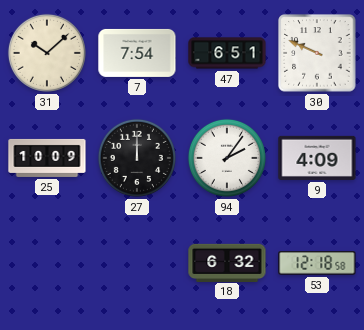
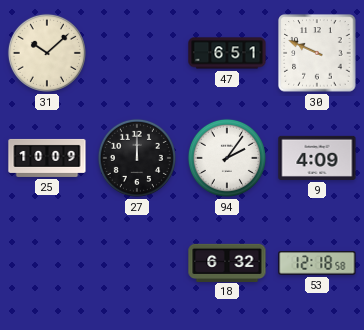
7: 7:54 -> none
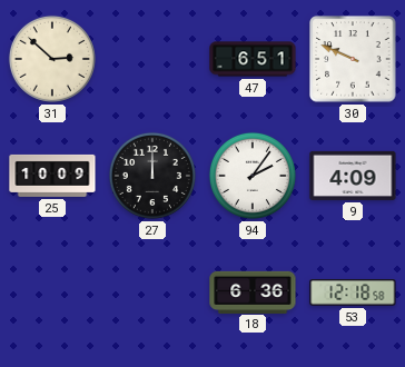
31: 10:08 -> 2:52
18: 6:32 -> 6:36
